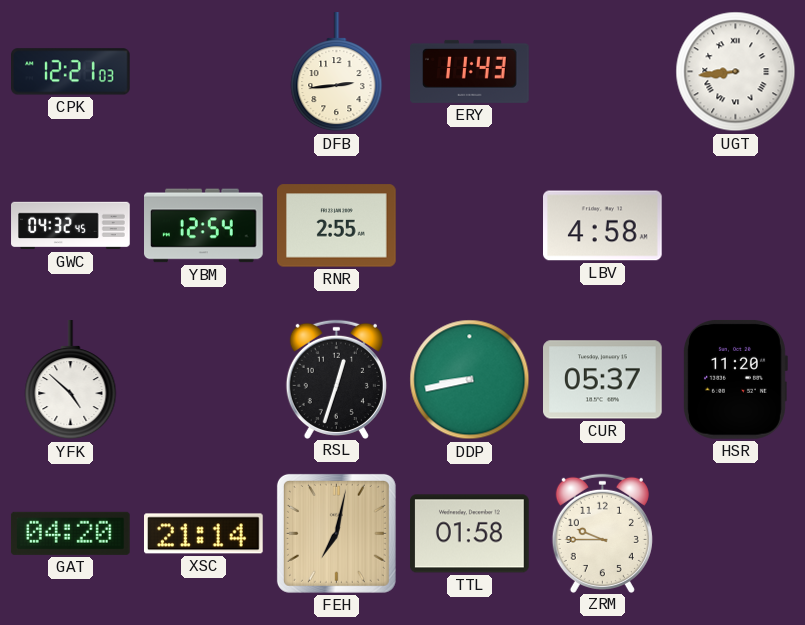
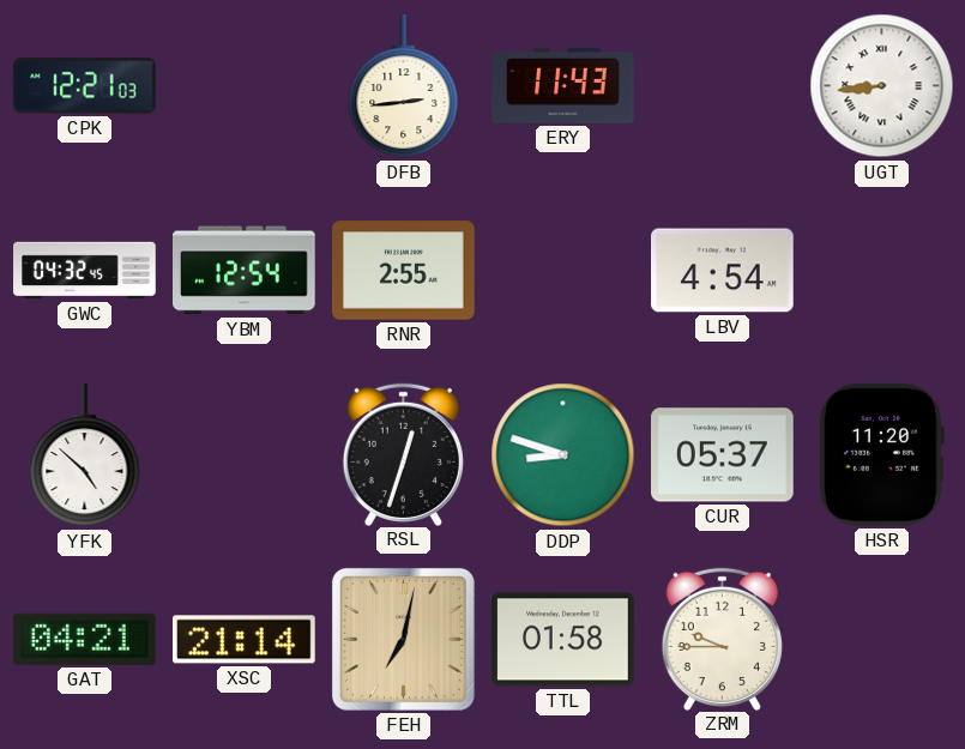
LBV: 4:58 -> 4:54
DDP: 8:43 -> 8:48
GAT: 04:20 -> 04:21
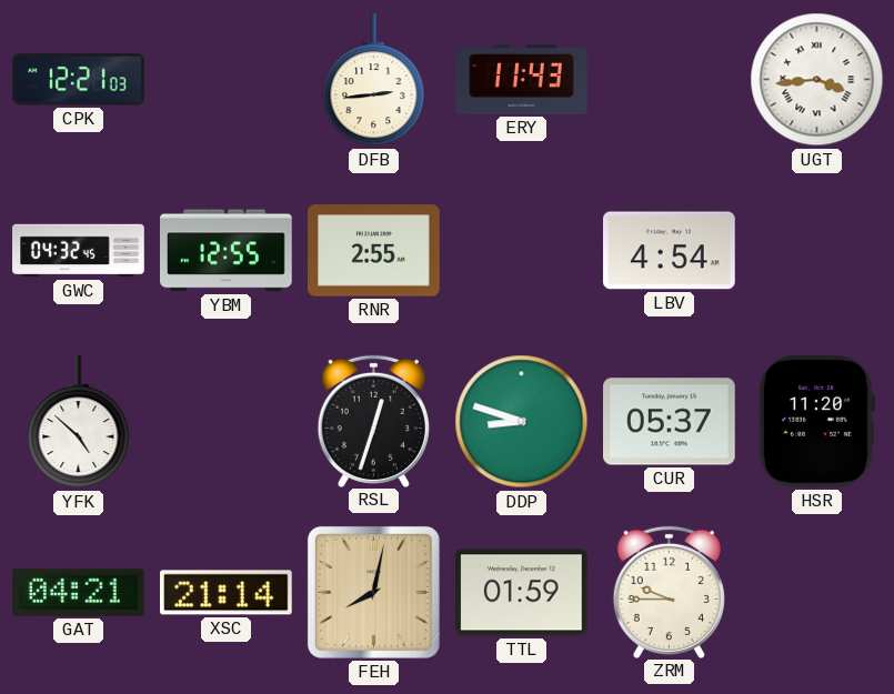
UGT: 8:44 -> 3:44
YBM: 12:54 -> 12:55
FEH: 7:02 -> 8:02
TTL: 01:58 -> 01:59
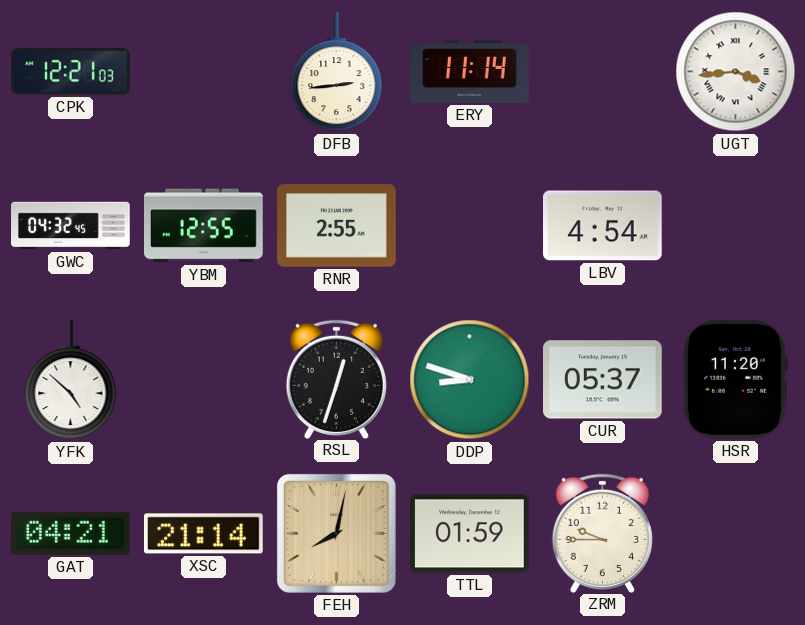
ERY: 11:43 -> 11:14
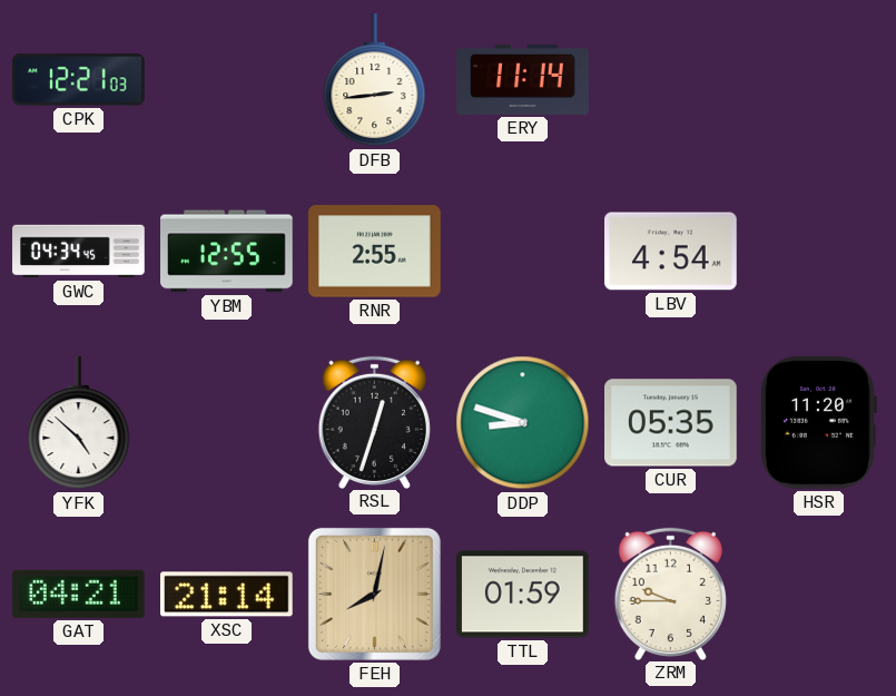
UGT: 3:44 -> none
GWC: 04:32 -> 04:34
CUR: 05:37 -> 05:35
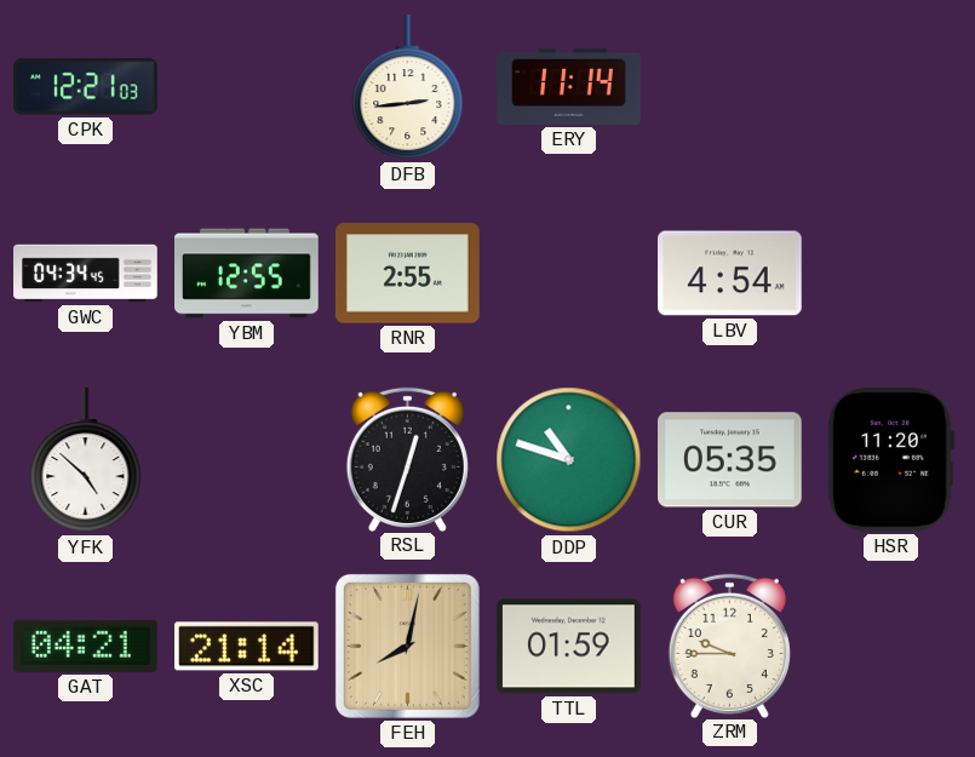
DDP: 8:48 -> 10:48
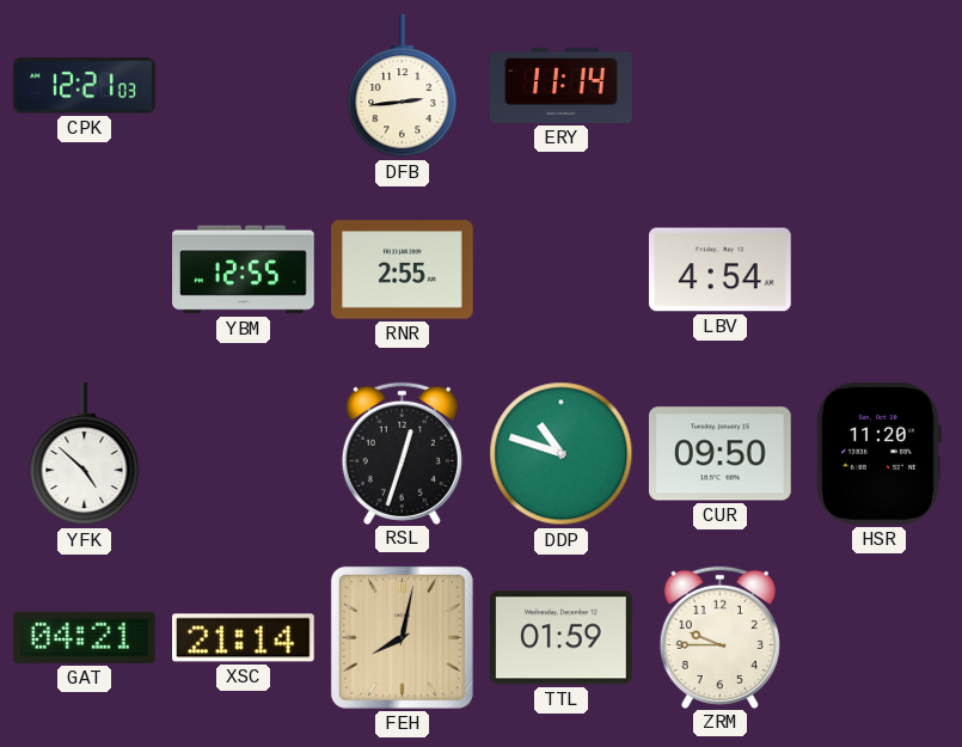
GWC: 04:34 -> none
CUR: 05:35 -> 09:50
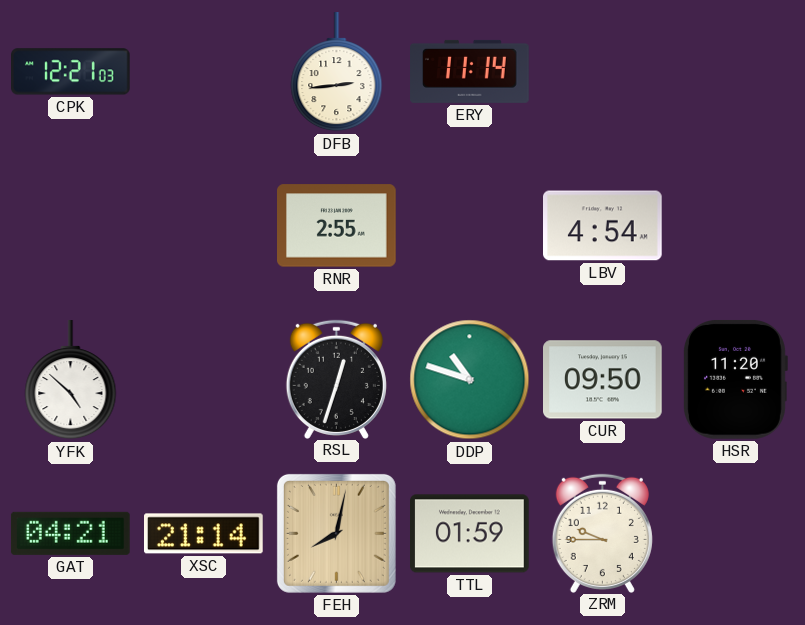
YBM: 12:55 -> none
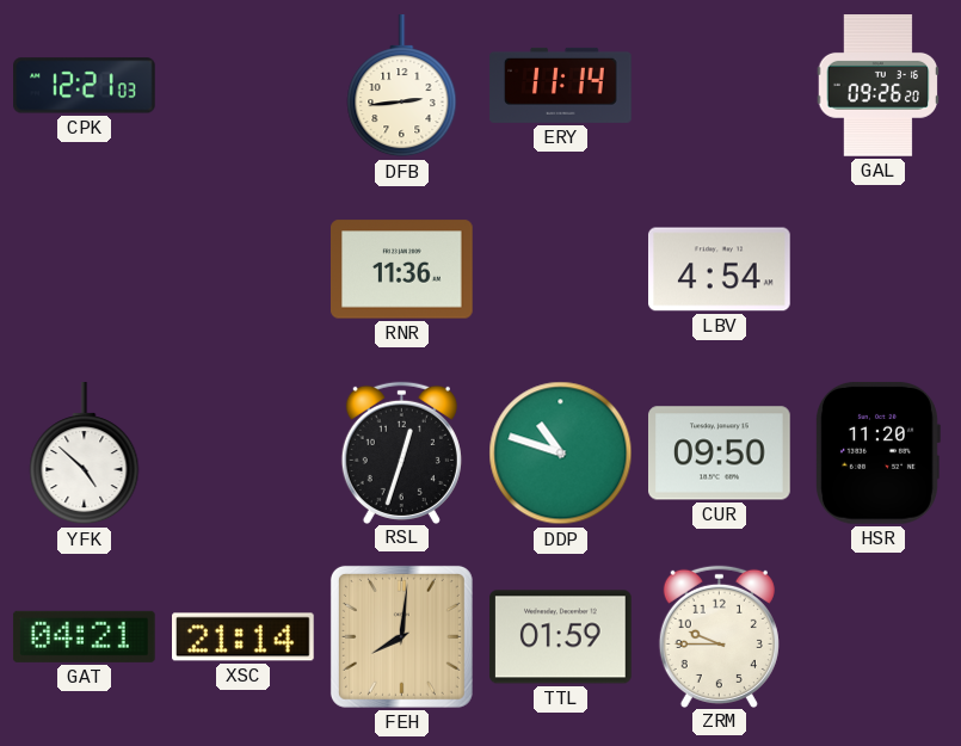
GAL: none -> 09:26
RNR: 2:55 -> 11:36
FEH: 8:02 -> 8:01
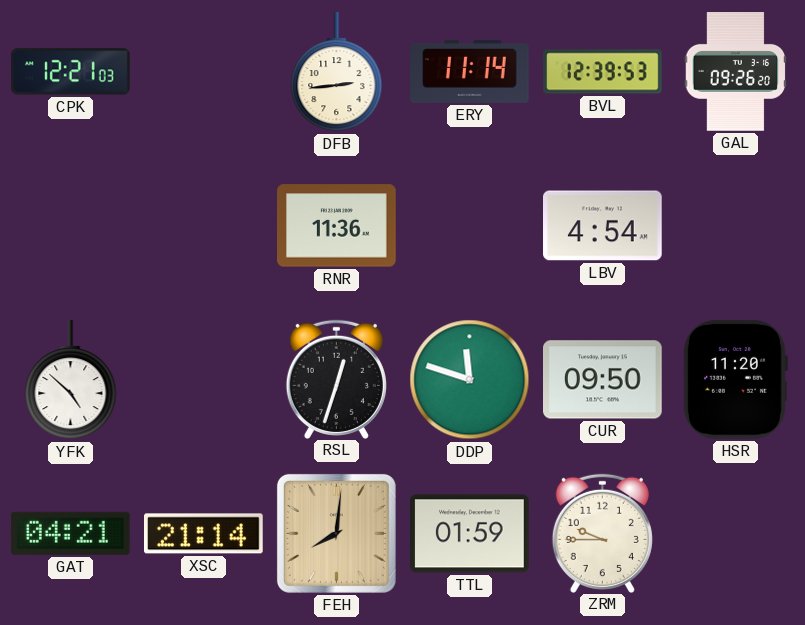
BVL: none -> 12:39
DDP: 10:48 -> 11:48
